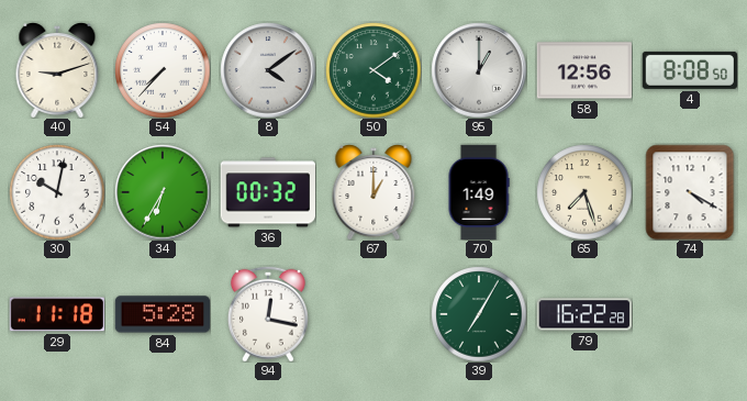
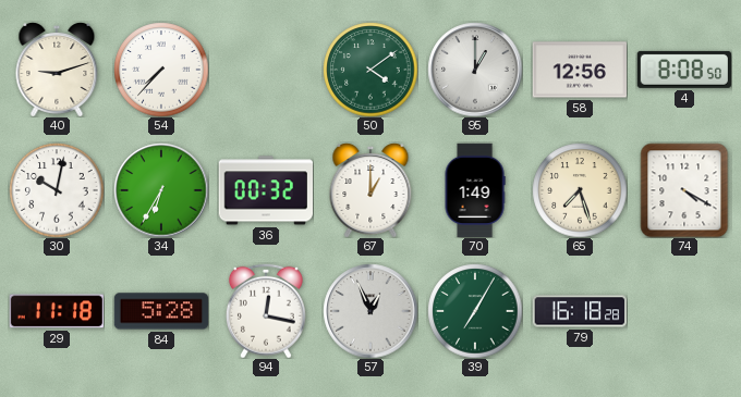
8: 4:09 -> none
57: none -> 12:56
79: 16:22 -> 16:18
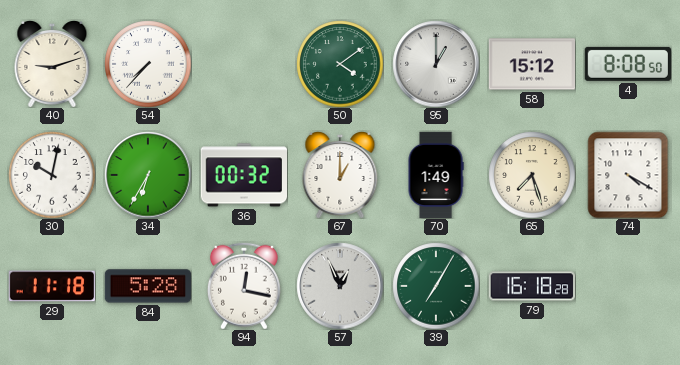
58: 12:56 -> 15:12
